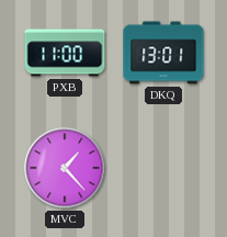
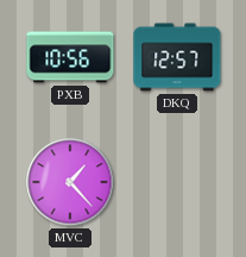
PXB: 11:00 -> 10:56
DKQ: 13:01 -> 12:57
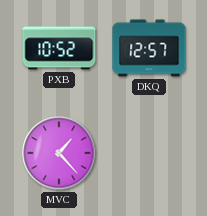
PXB: 10:56 -> 10:52
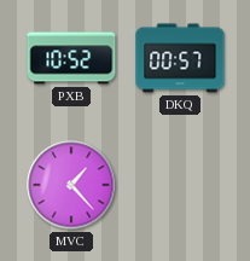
DKQ: 12:57 -> 00:57
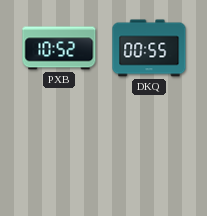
DKQ: 00:57 -> 00:55
MVC: 1:23 -> none
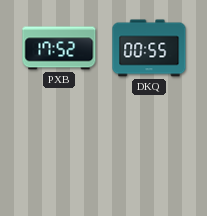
PXB: 10:52 -> 17:52
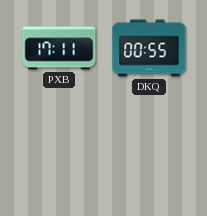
PXB: 17:52 -> 17:11
